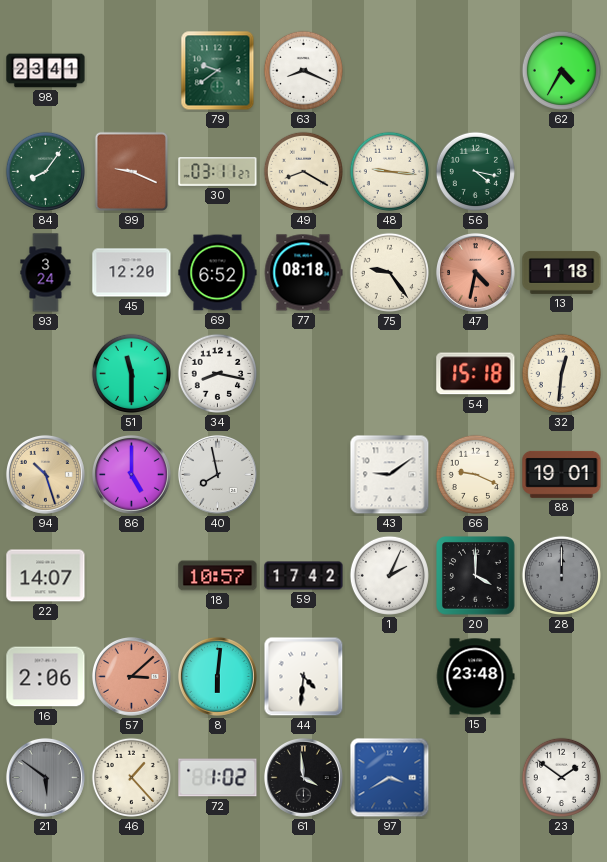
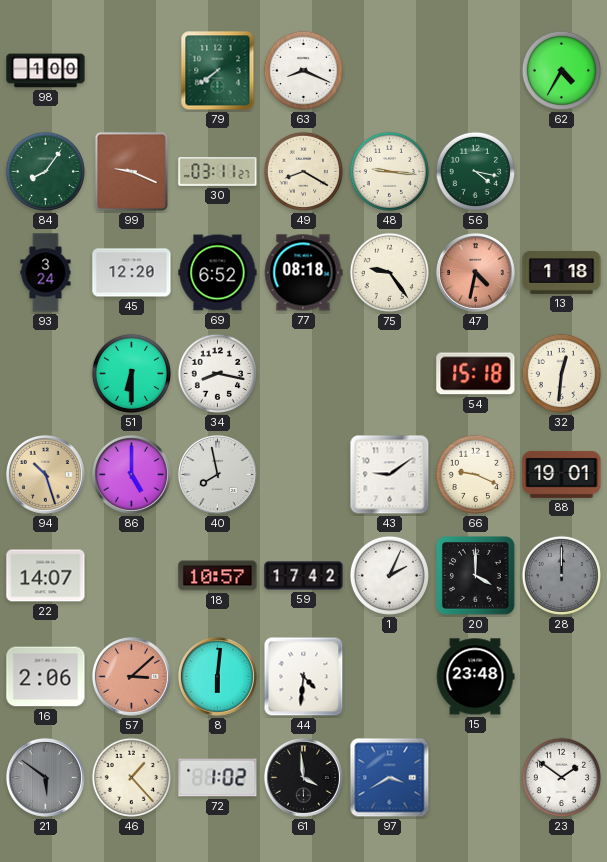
98: 23:41 -> 1:00
79: 9:39 -> 7:39
51: 11:30 -> 6:30
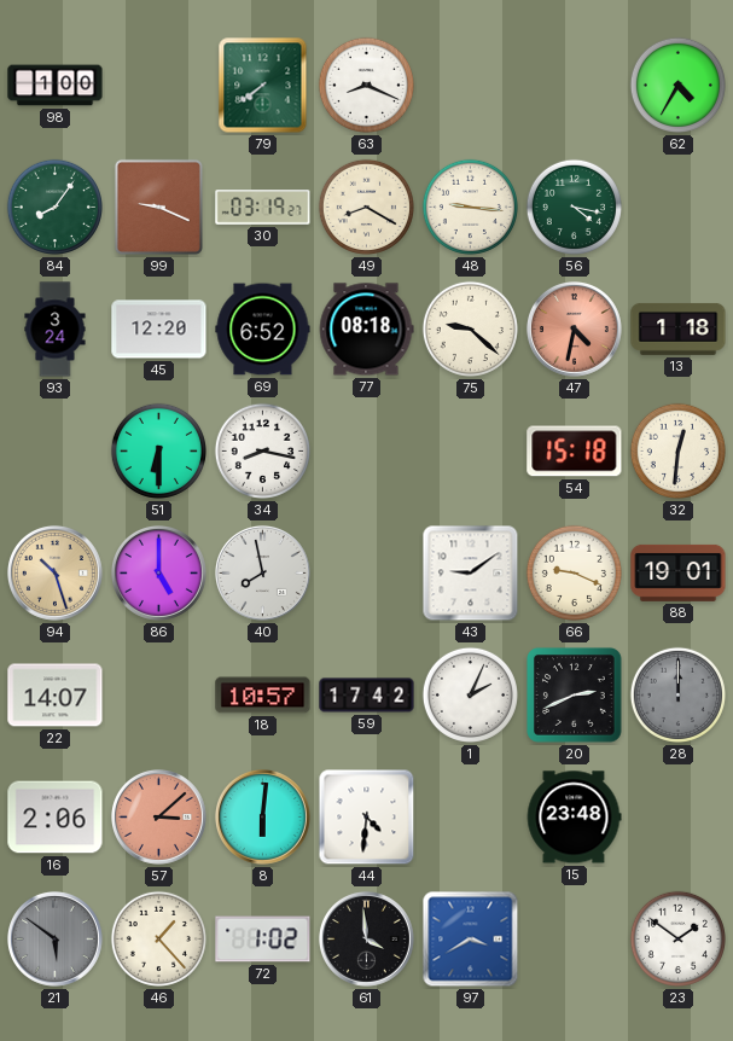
30: 03:11 -> 03:19
75: 9:24 -> 9:22
20: 4:00 -> 2:41
